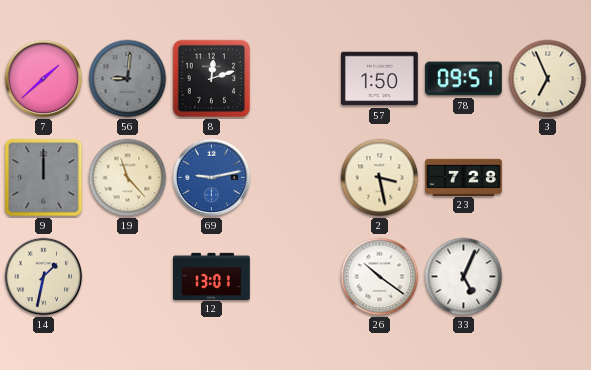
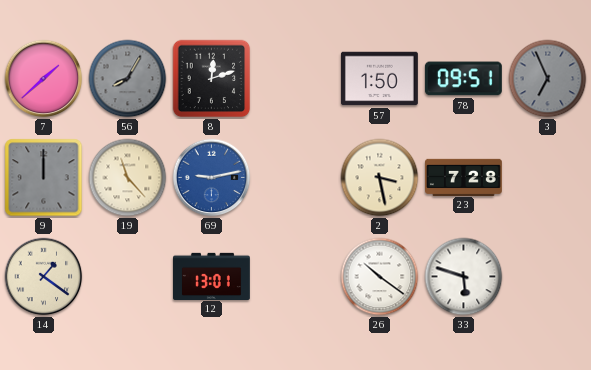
56: 9:01 -> 8:05
3 dial: cream -> grey
14: 1:32 -> 1:21
33: 5:04 -> 5:48
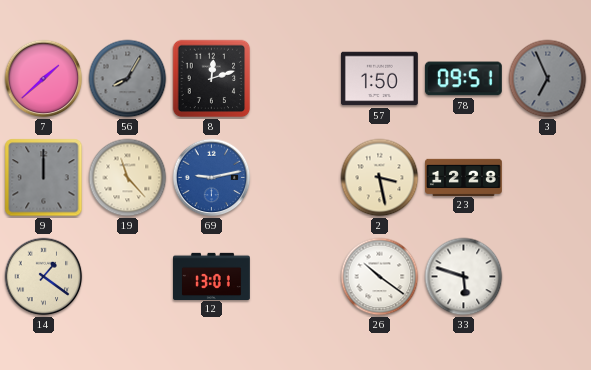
23: 7:28 -> 12:28
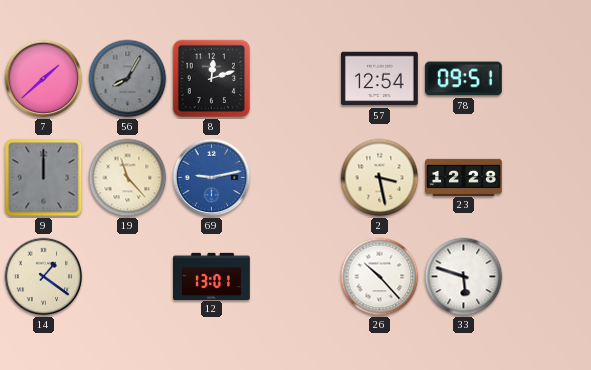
57: 1:50 -> 12:54
3: 6:56 -> none
26: 10:21 -> 10:23
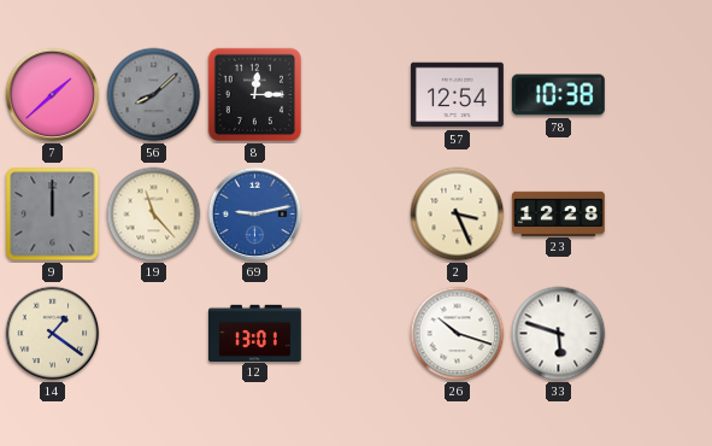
56: 8:05 -> 8:08
8: 12:12 -> 12:15
78: 09:51 -> 10:38
2: 3:28 -> 3:26
26: 10:23 -> 10:18
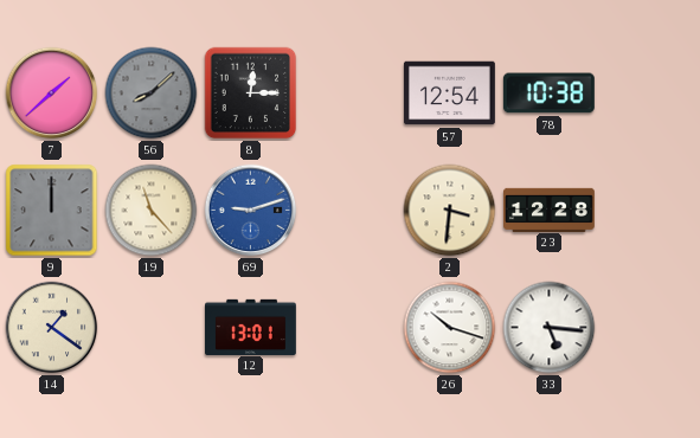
69: 9:13 -> 9:12
2: 3:26 -> 3:31
33: 5:48 -> 5:16
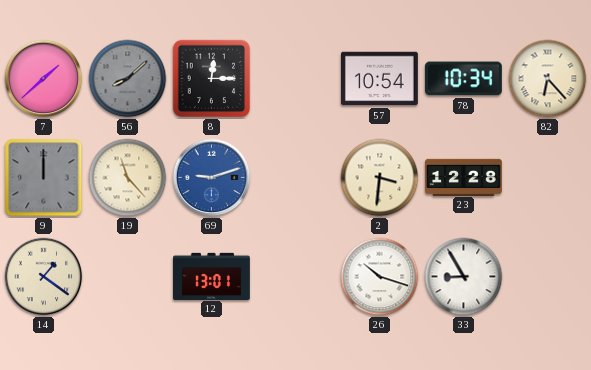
57: 12:54 -> 10:54
78: 10:38 -> 10:34
82: none -> 6:23
33: 5:16 -> 8:55
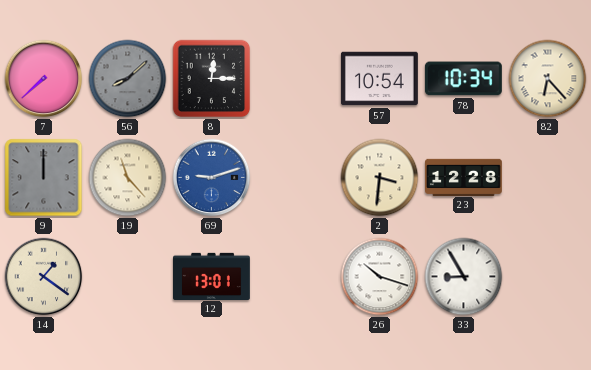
7: 1:38 -> 7:38
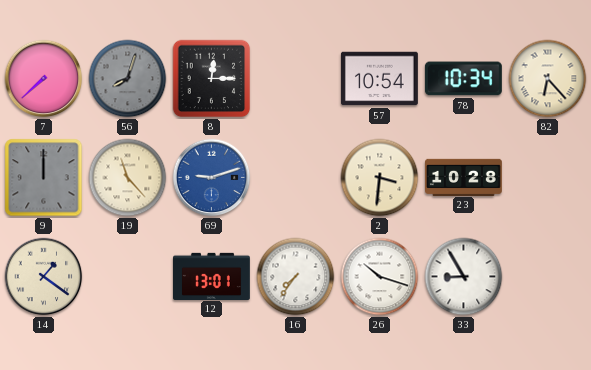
56: 8:08 -> 8:03
23: 12:28 -> 10:28
16: none -> 7:36
